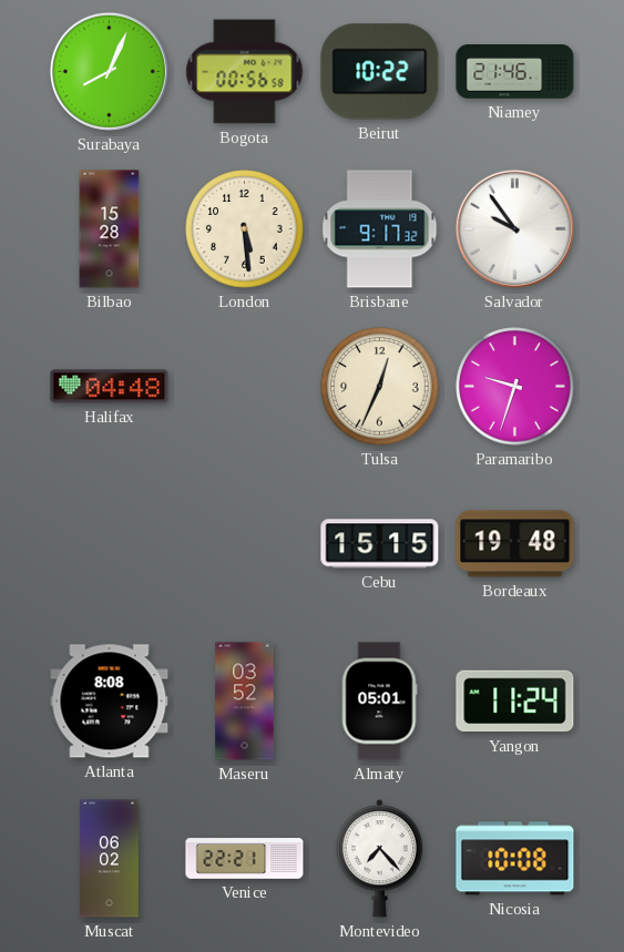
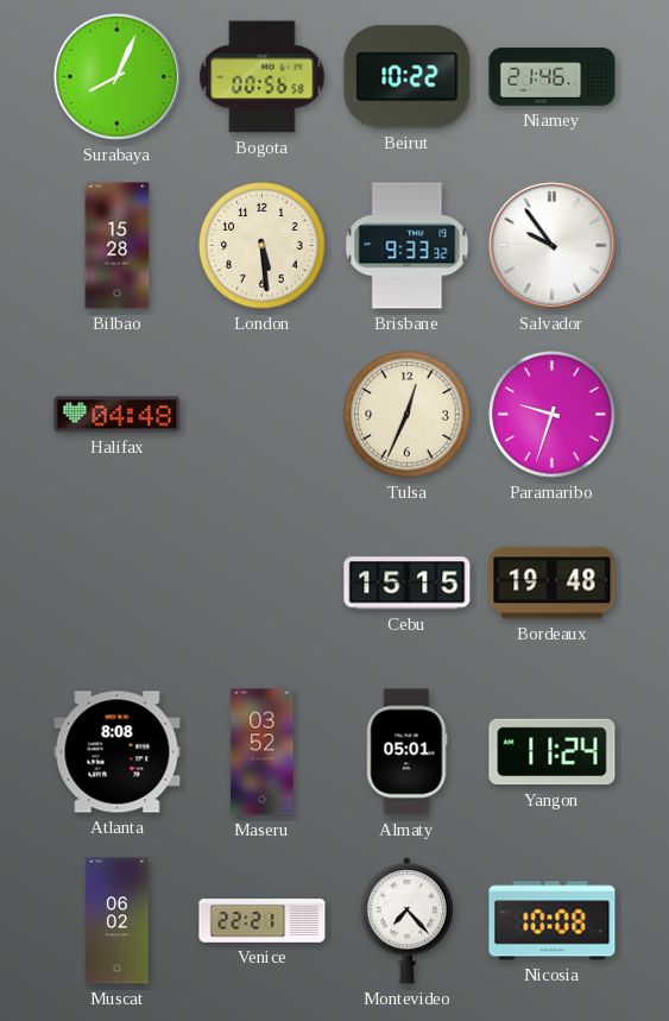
Brisbane: 9:17 -> 9:33
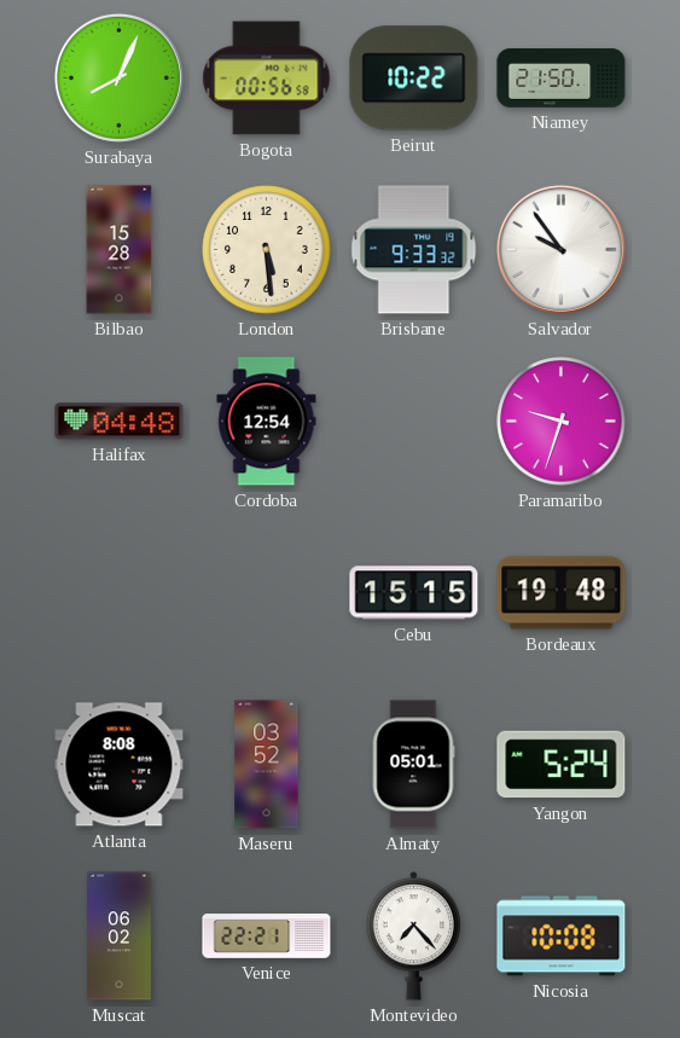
Niamey: 21:46 -> 21:50
Cordoba: none -> 12:54
Tulsa: 12:34 -> none
Yangon: 11:24 -> 5:24
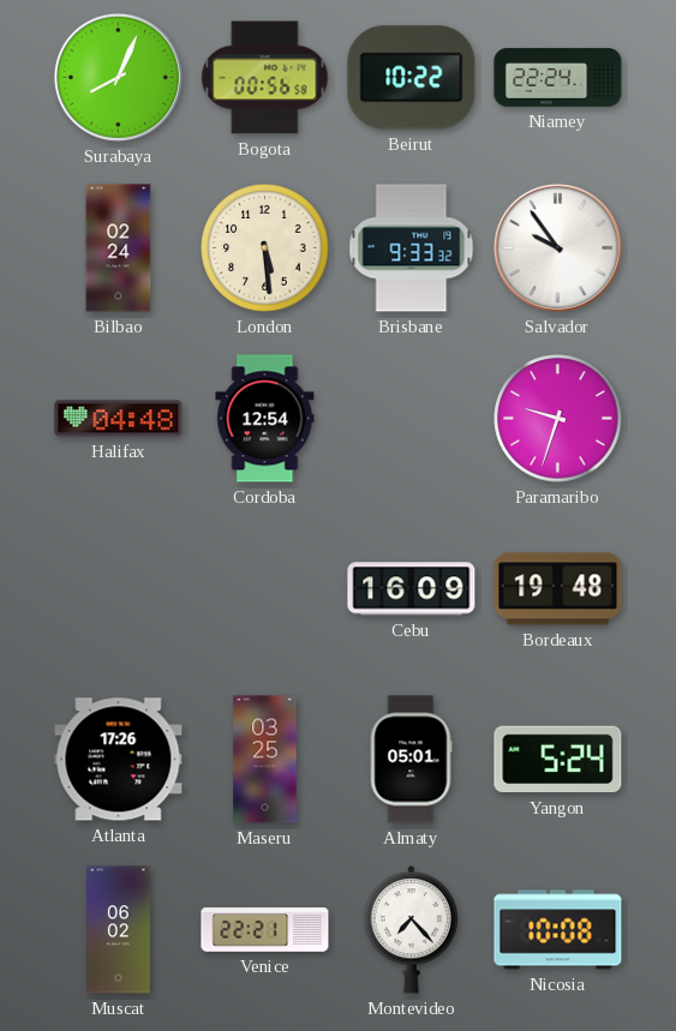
Niamey: 21:50 -> 22:24
Bilbao: 15:28 -> 02:24
Cebu: 15:15 -> 16:09
Atlanta: 8:08 -> 17:26
Maseru: 03:52 -> 03:25
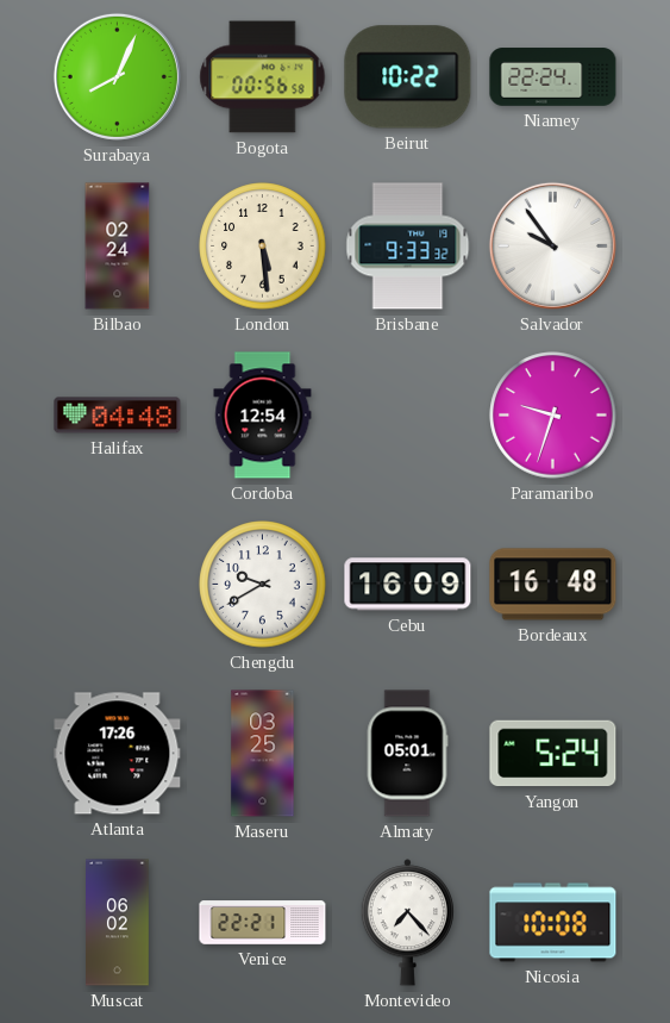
Chengdu: none -> 9:40
Bordeaux: 19:48 -> 16:48
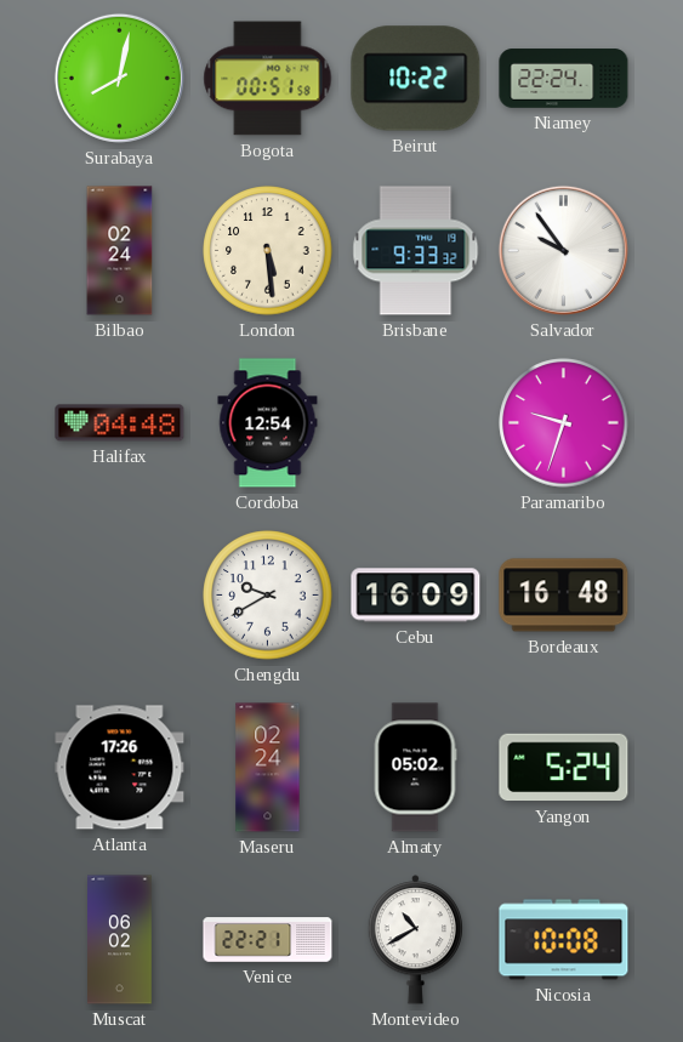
Surabaya: 8:04 -> 8:02
Bogota: 00:56 -> 00:51
Maseru: 03:25 -> 02:24
Almaty: 05:01 -> 05:02
Montevideo: 7:23 -> 10:40
